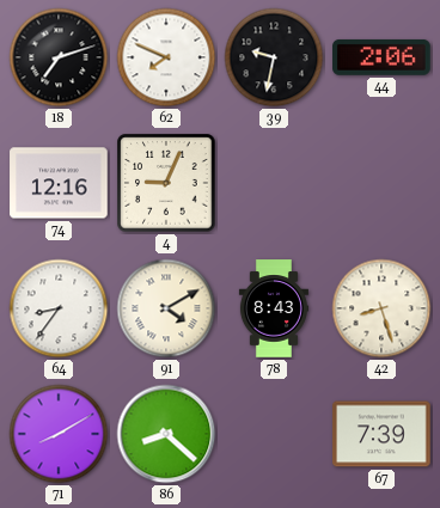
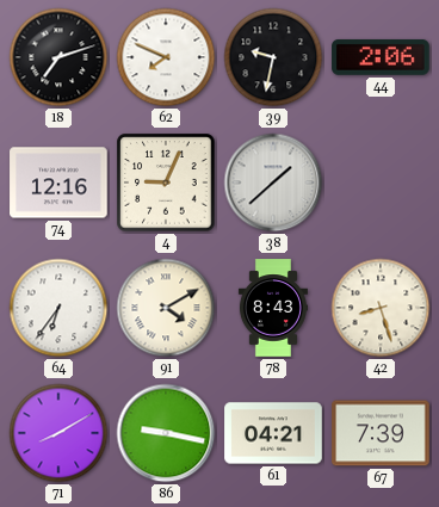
38: none -> 1:38
64: 8:36 -> 6:36
86: 8:22 -> 9:17
61: none -> 04:21
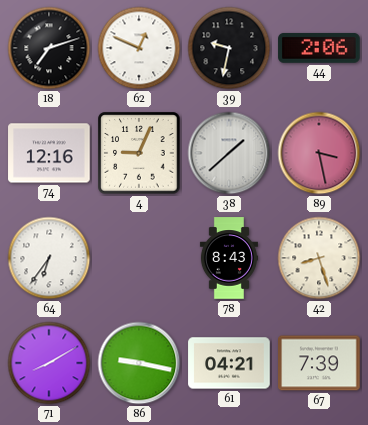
62: 7:49 -> 12:49
89: none -> 3:28
91: 4:10 -> none
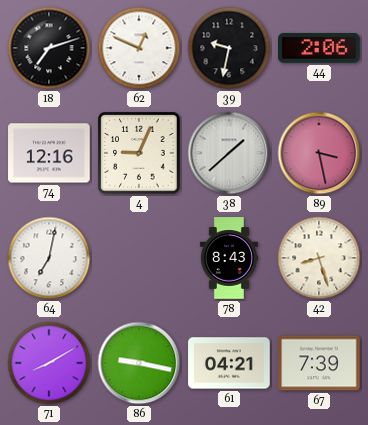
64: 6:36 -> 7:02
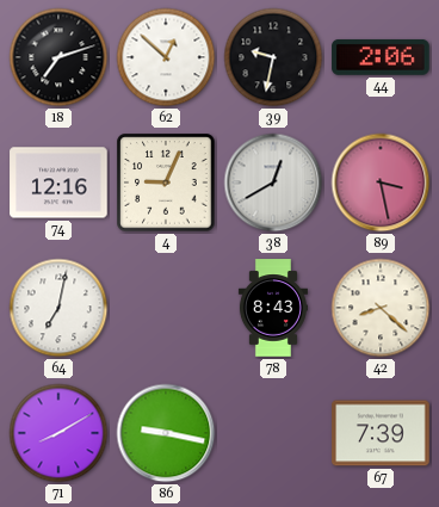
62: 12:49 -> 12:52
38: 1:38 -> 12:40
42: 8:27 -> 8:22
61: 04:21 -> none
